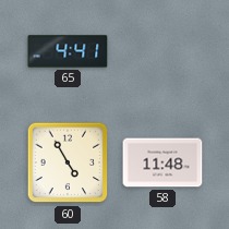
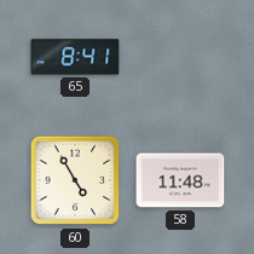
65: 4:41 -> 8:41
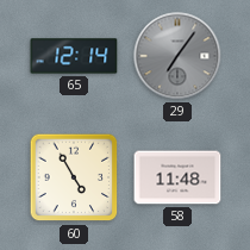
65: 8:41 -> 12:14
29: none -> 7:06
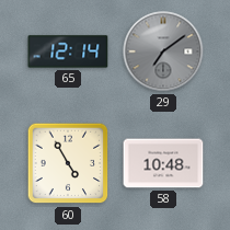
29: 7:06 -> 7:09
58: 11:48 -> 10:48
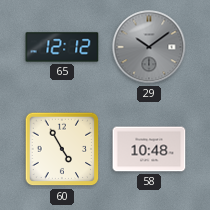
65: 12:14 -> 12:12
29: 7:09 -> 10:09
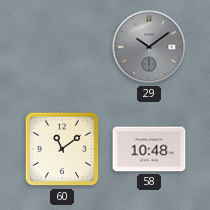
65: 12:12 -> none
60: 4:55 -> 11:09
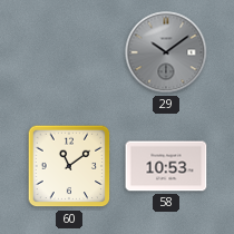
58: 10:48 -> 10:53
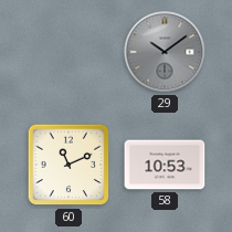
60: 11:09 -> 11:11
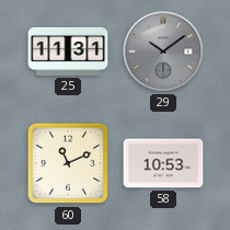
25: none -> 11:31
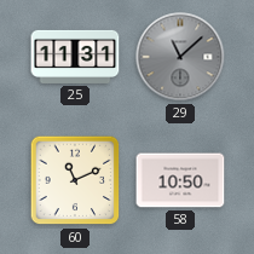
29: 10:09 -> 11:08
58: 10:53 -> 10:50
